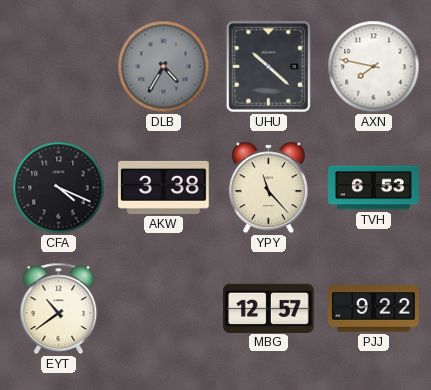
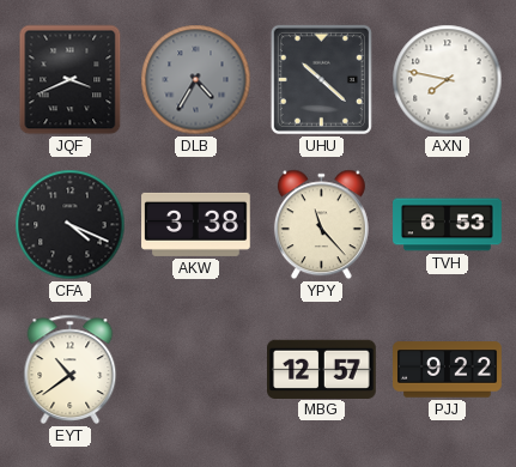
JQF: none -> 3:41
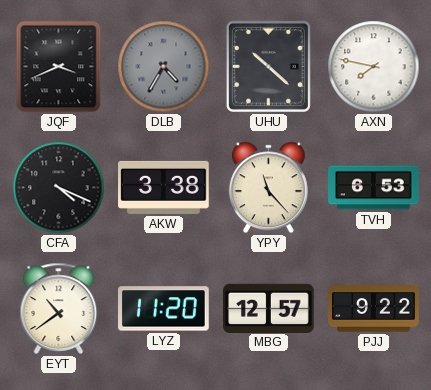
LYZ: none -> 11:20
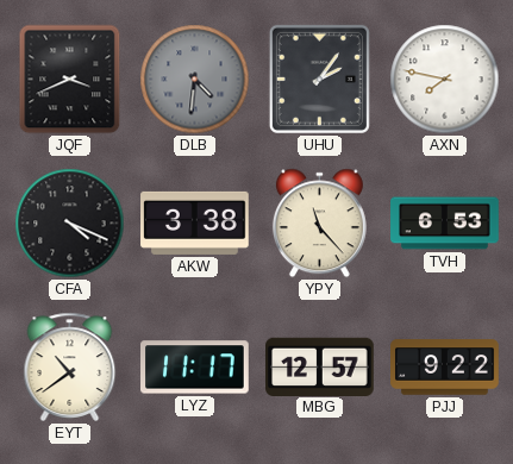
DLB: 4:35 -> 4:31
UHU: 10:22 -> 2:06
LYZ: 11:20 -> 11:17
